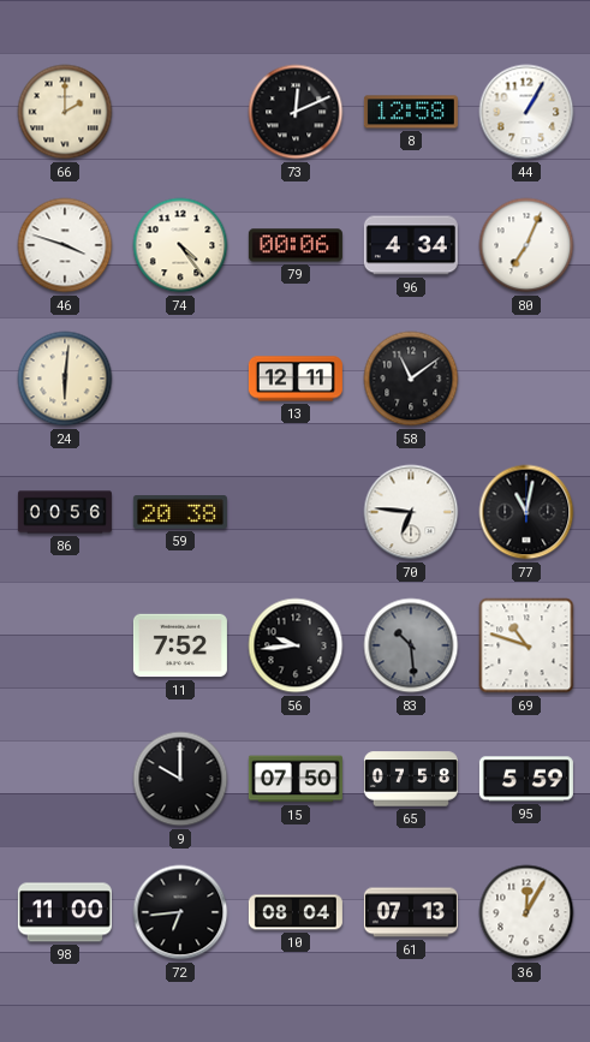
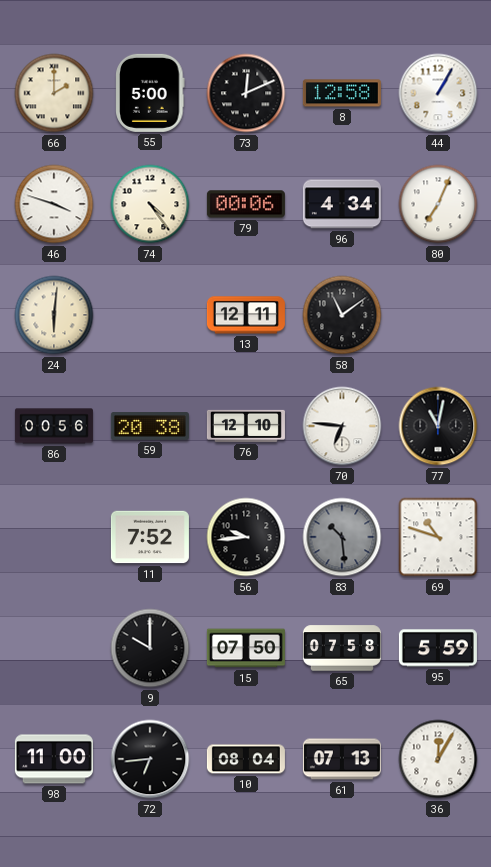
55: none -> 5:00
76: none -> 12:10
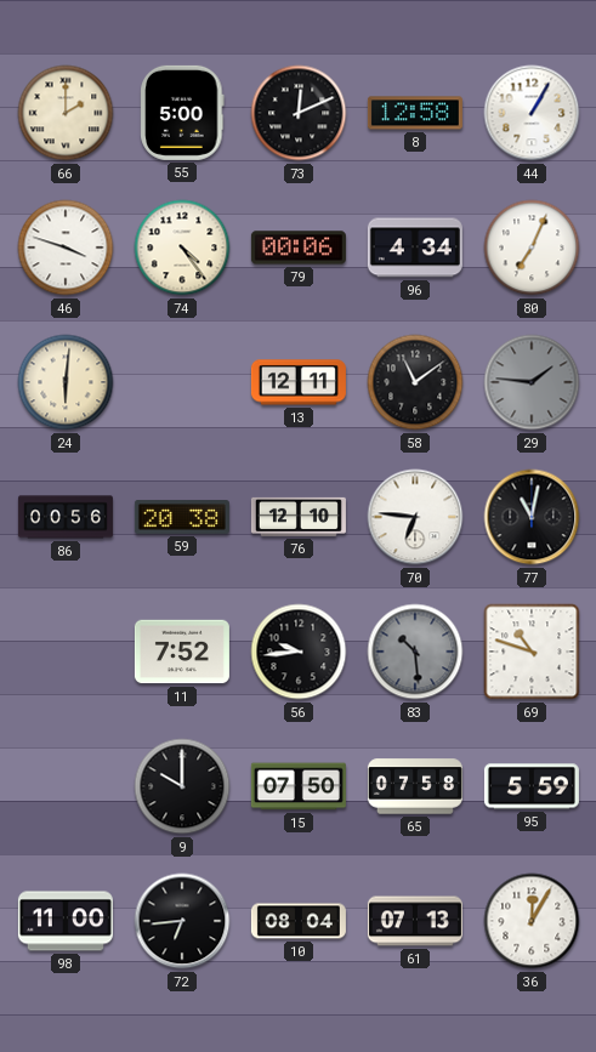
29: none -> 1:46
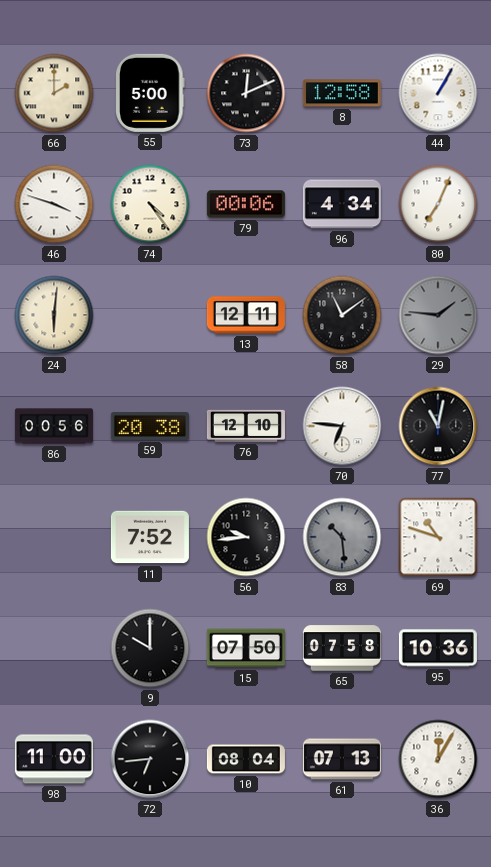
95: 5:59 -> 10:36
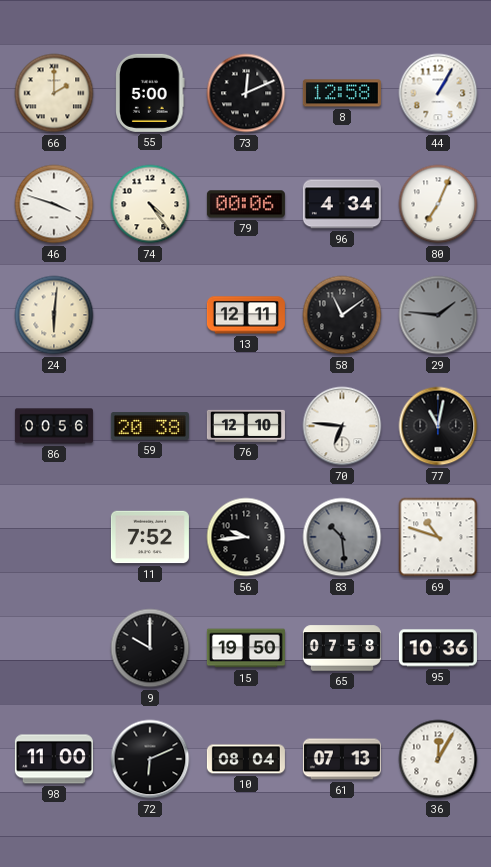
15: 07:50 -> 19:50
72: 6:44 -> 6:11
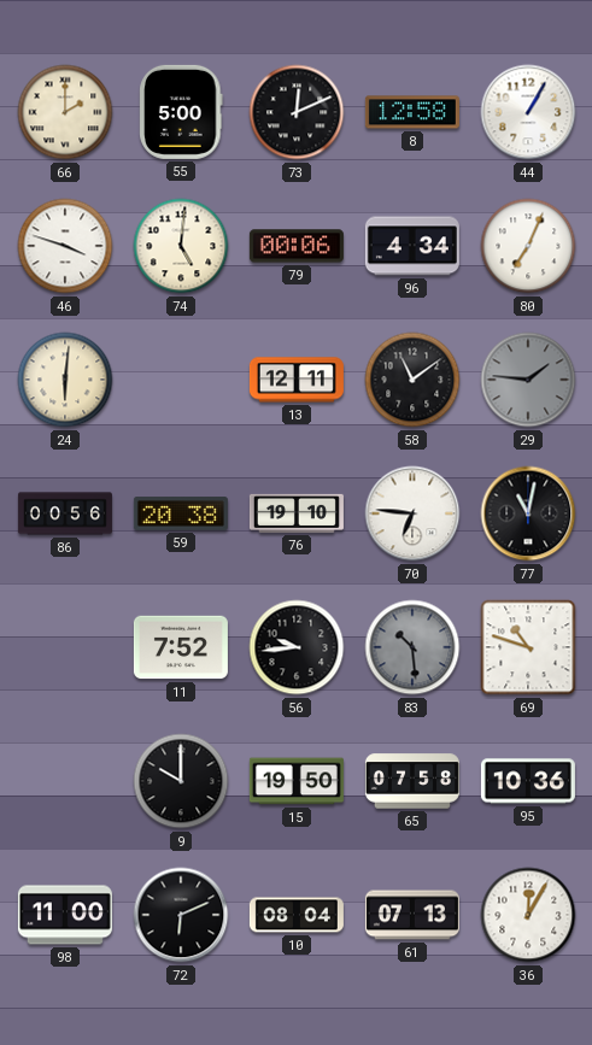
74: 4:24 -> 5:01
76: 12:10 -> 19:10
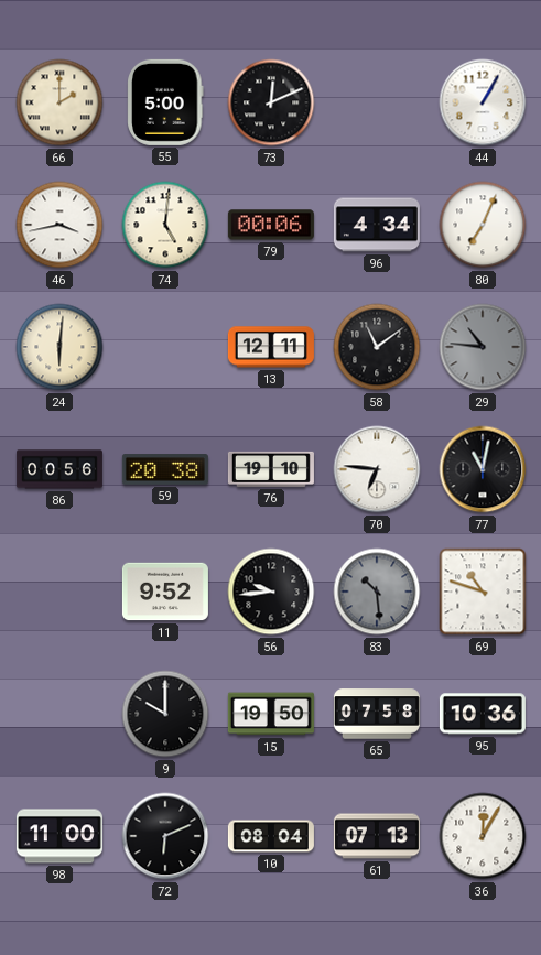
8: 12:58 -> none
46: 3:48 -> 3:43
29: 1:46 -> 10:46
11: 7:52 -> 9:52
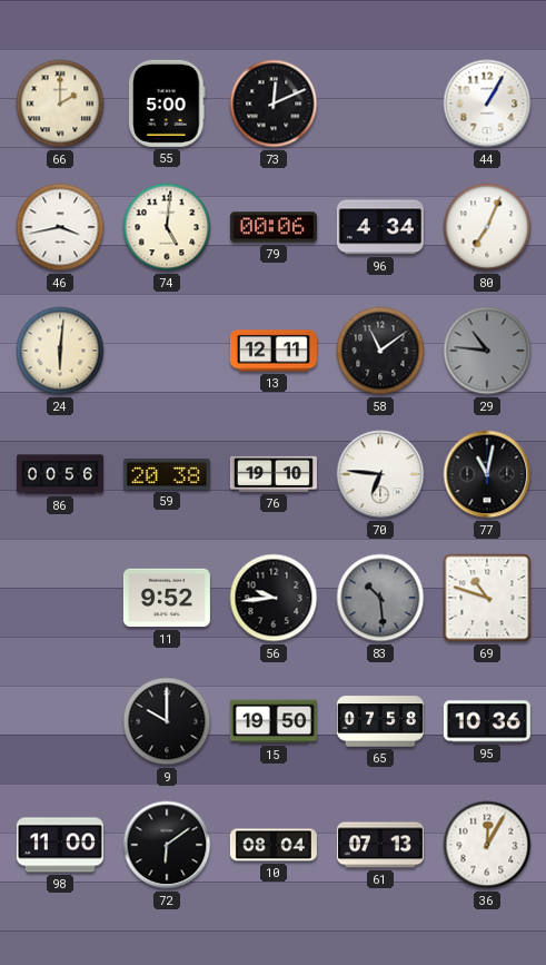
72: 6:11 -> 6:09
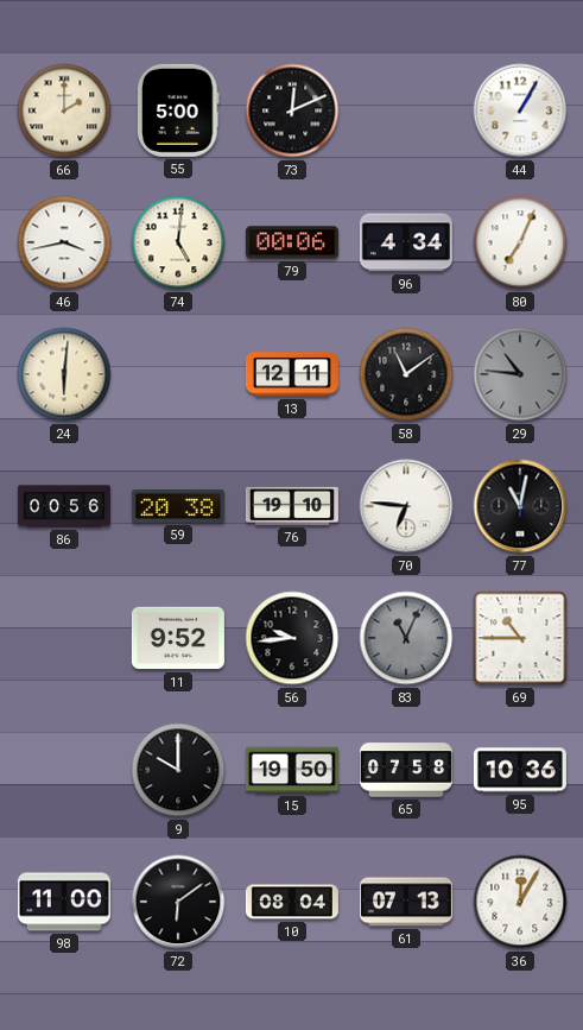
83: 10:29 -> 11:04
69: 10:48 -> 10:45
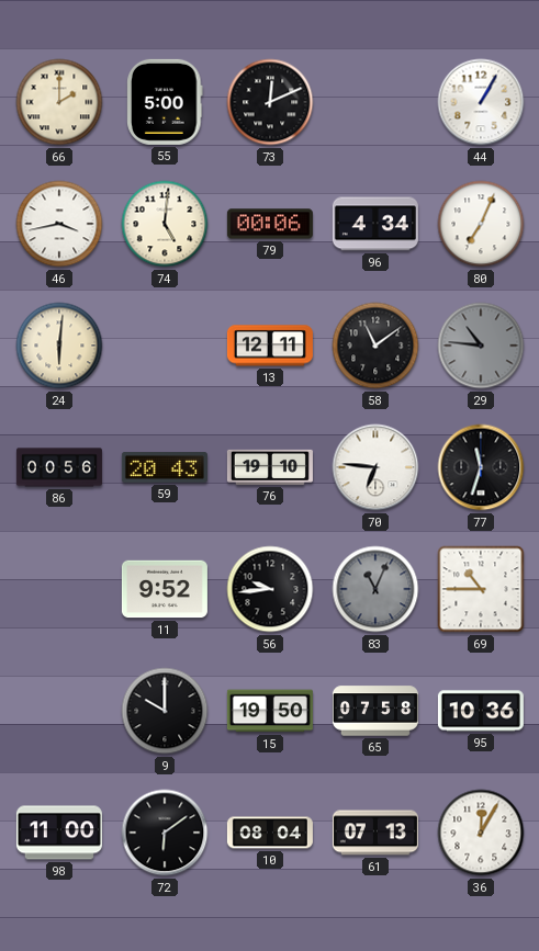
59: 20:38 -> 20:43
77: 11:02 -> 11:33
